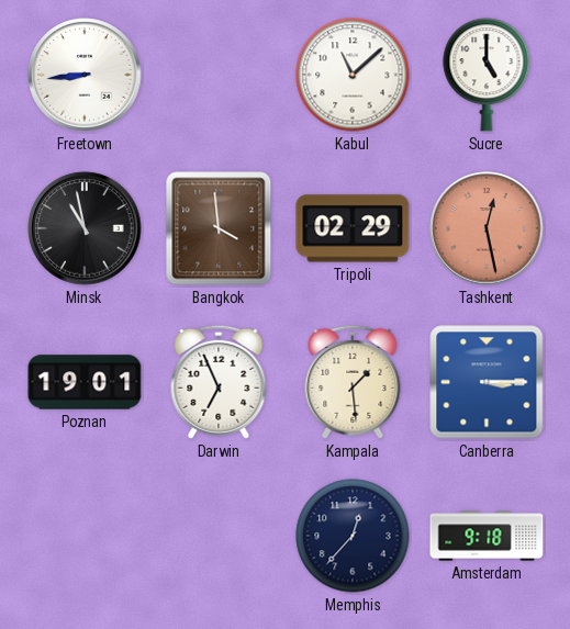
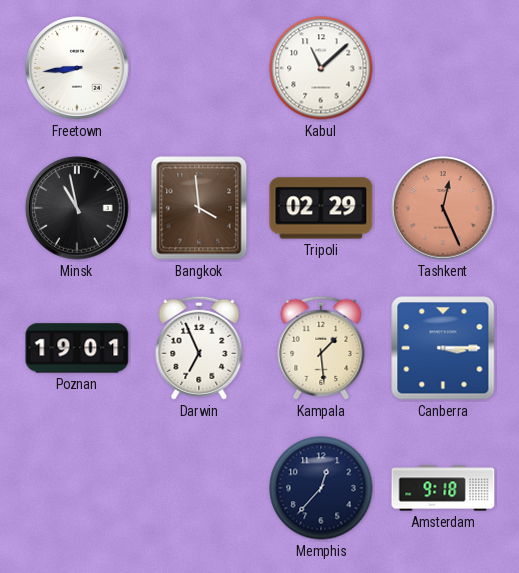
Sucre: 5:00 -> none
Tashkent: 12:28 -> 12:26
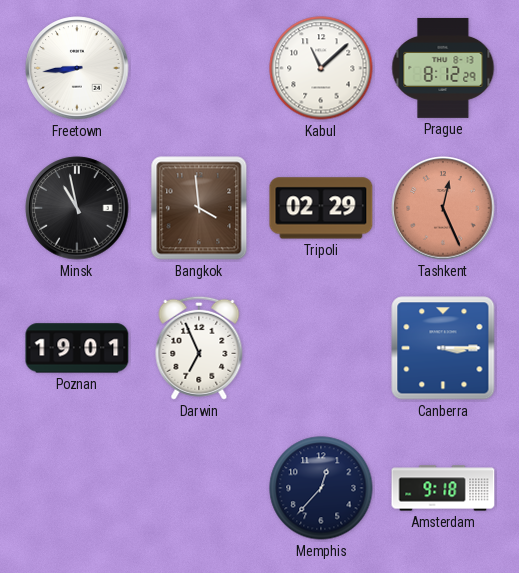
Prague: none -> 8:12
Kampala: 1:29 -> none
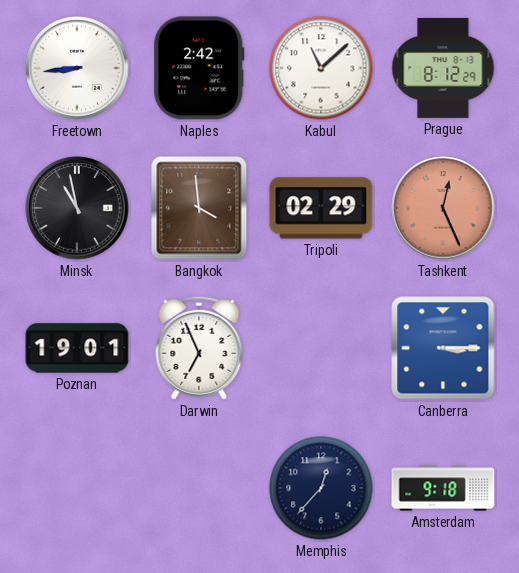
Naples: none -> 2:42
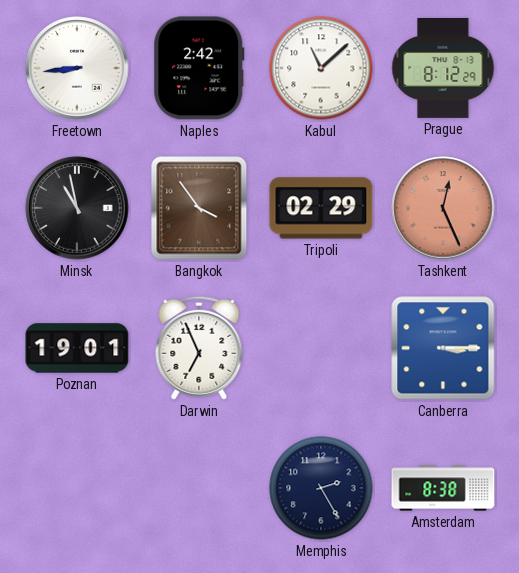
Bangkok: 3:59 -> 3:54
Memphis: 12:37 -> 2:25
Amsterdam: 9:18 -> 8:38
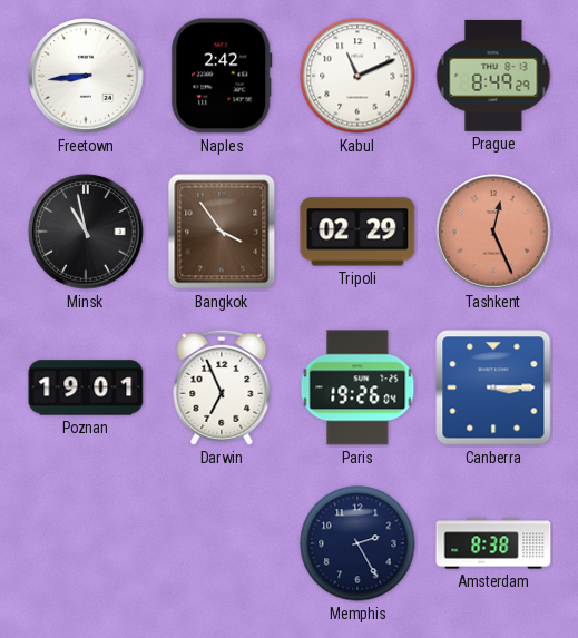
Kabul: 11:08 -> 11:11
Prague: 8:12 -> 8:49
Paris: none -> 19:26
